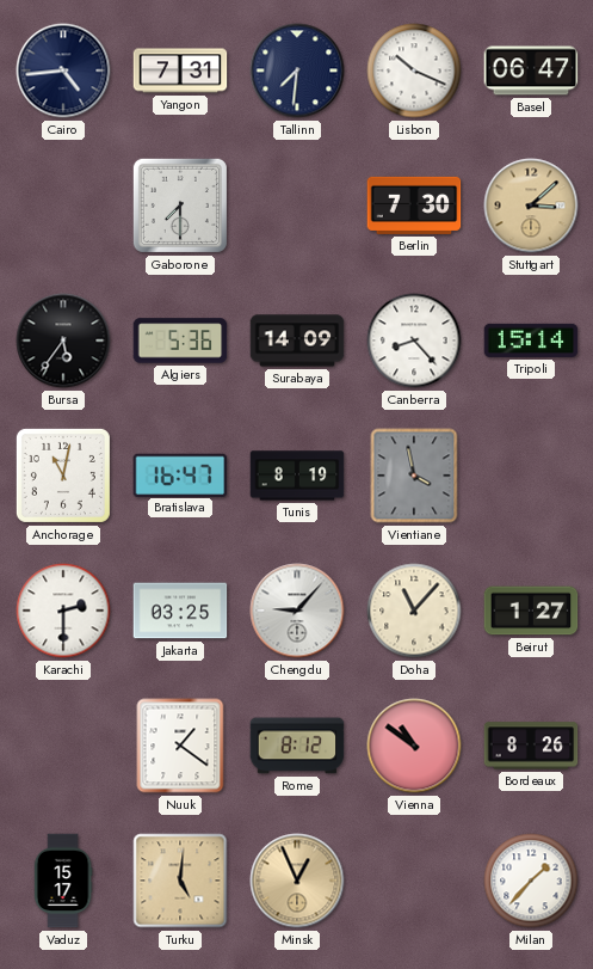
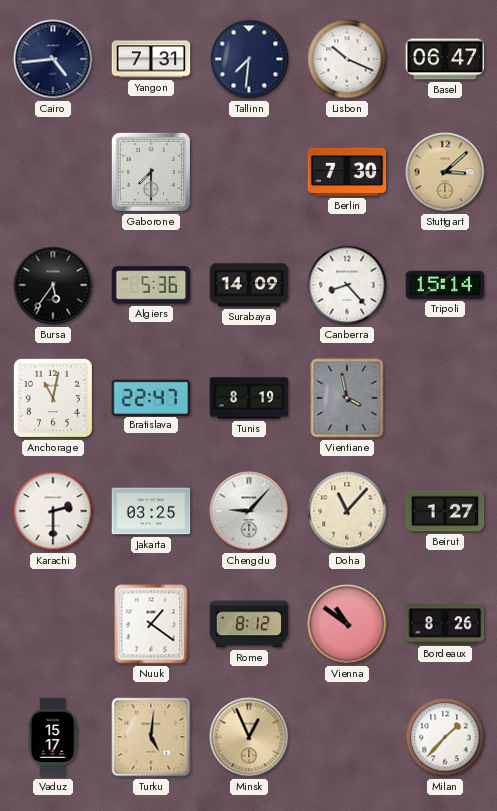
Bratislava: 16:47 -> 22:47
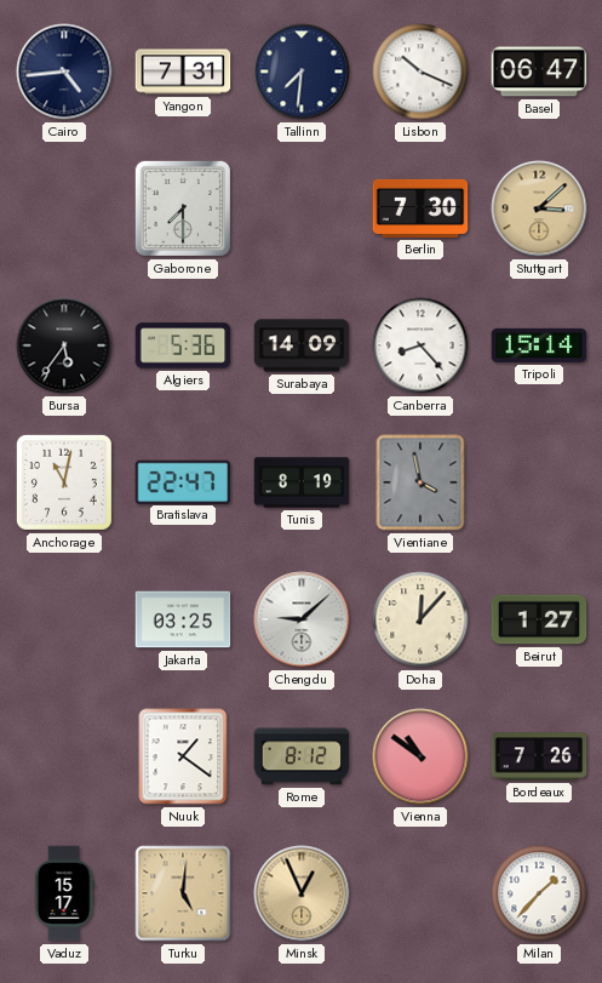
Karachi: 2:30 -> none
Chengdu: 9:07 -> 9:08
Doha: 11:07 -> 12:07
Bordeaux: 8:26 -> 7:26
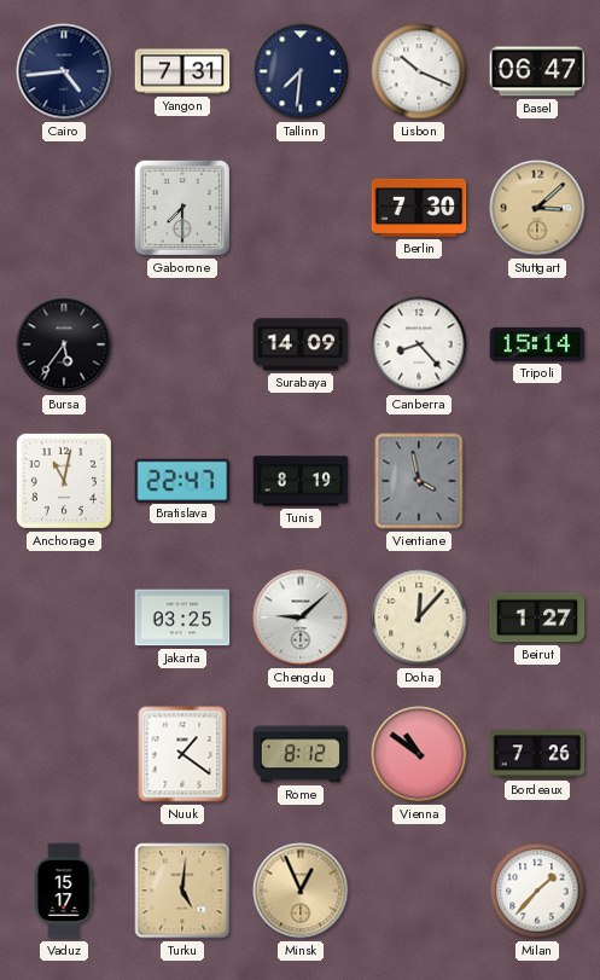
Algiers: 5:36 -> none
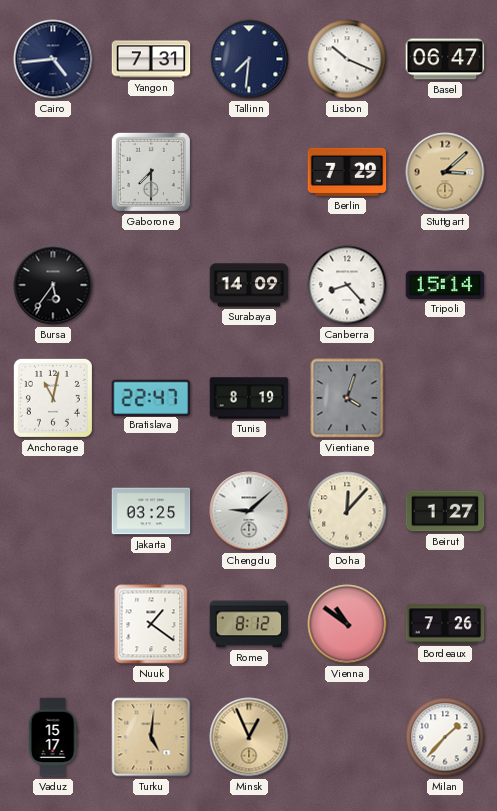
Berlin: 7:30 -> 7:29
Vientiane: 3:58 -> 4:03
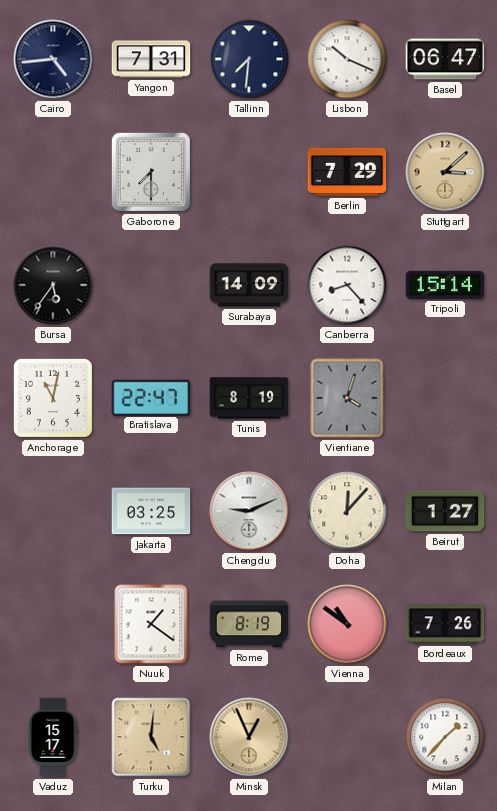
Chengdu: 9:08 -> 9:11
Rome: 8:12 -> 8:19
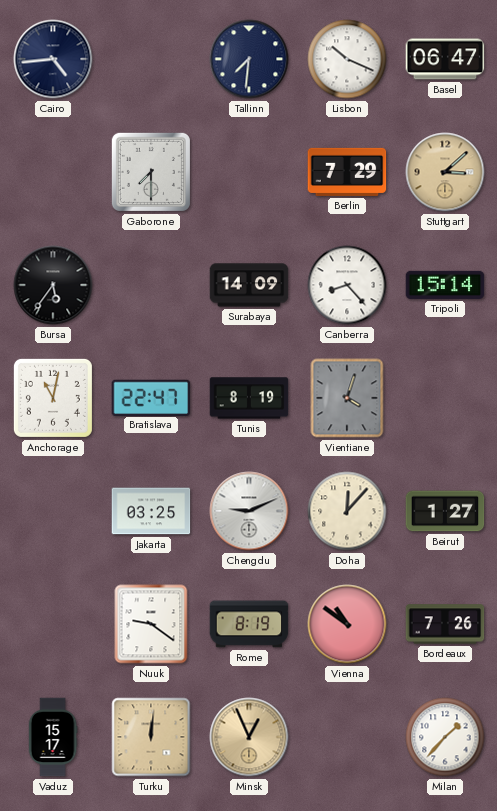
Yangon: 7:31 -> none
Nuuk: 1:21 -> 9:21
Turku: 5:01 -> 12:01
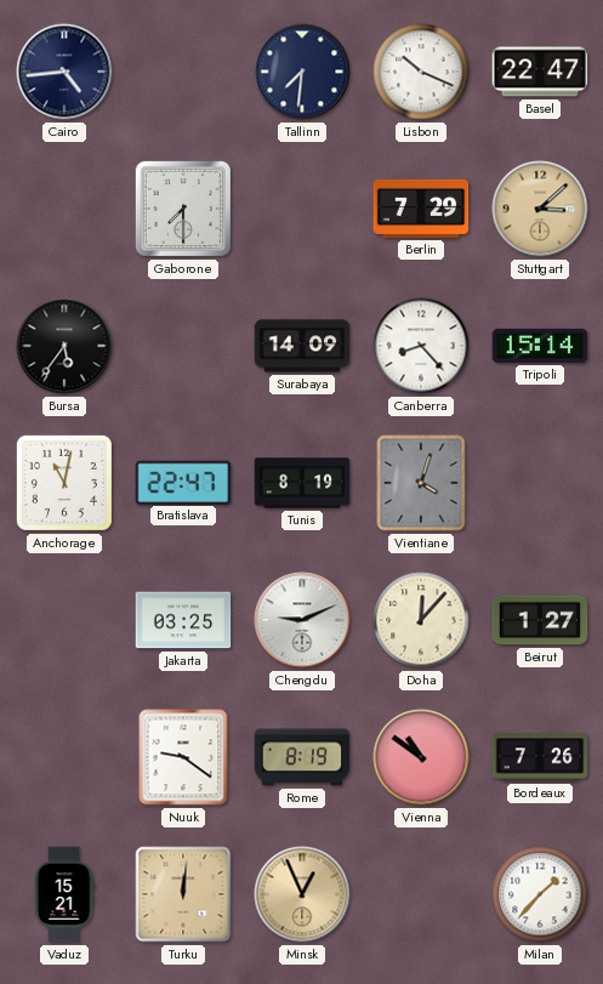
Basel: 06:47 -> 22:47
Vaduz: 15:17 -> 15:21
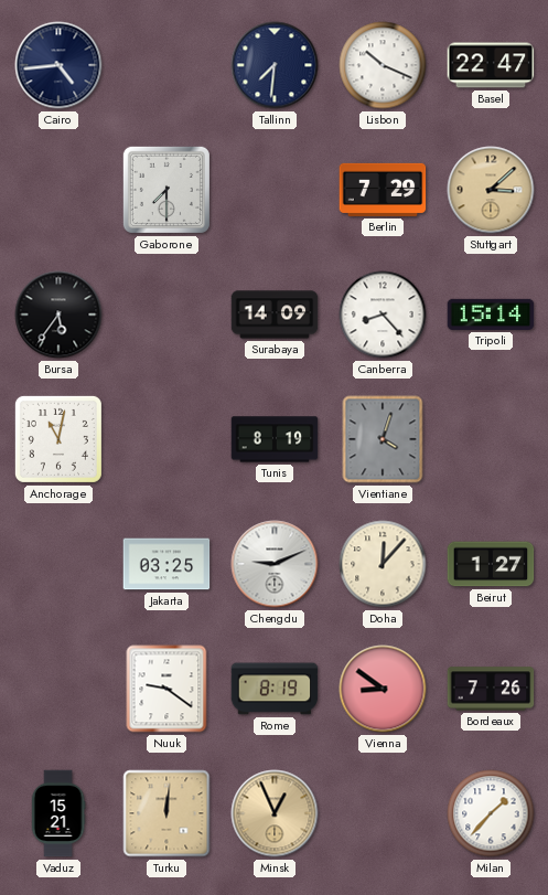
Bratislava: 22:47 -> none
Vienna: 10:51 -> 8:51
